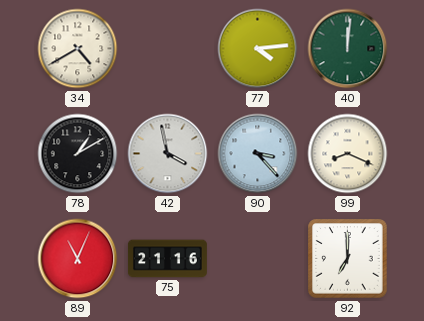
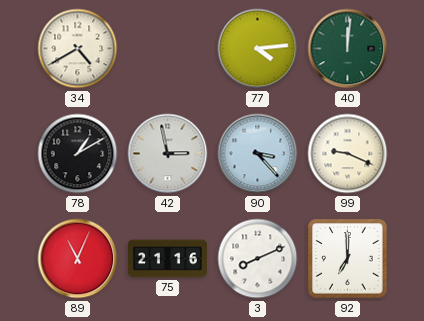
42: 3:58 -> 2:58
99: 8:19 -> 9:19
3: none -> 8:11
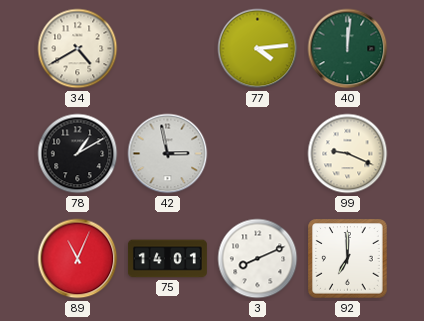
90: 3:23 -> none
75: 21:16 -> 14:01
